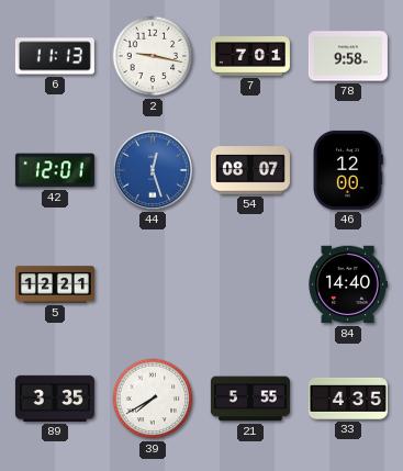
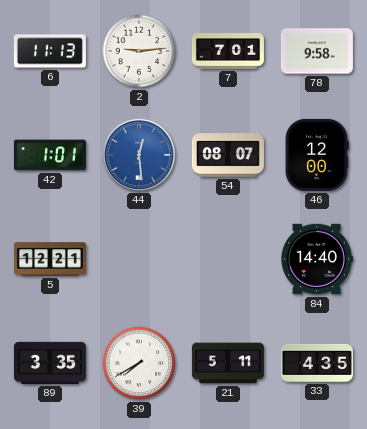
2: 9:17 -> 9:14
42: 12:01 -> 1:01
44: 12:27 -> 12:29
21: 5:55 -> 5:11
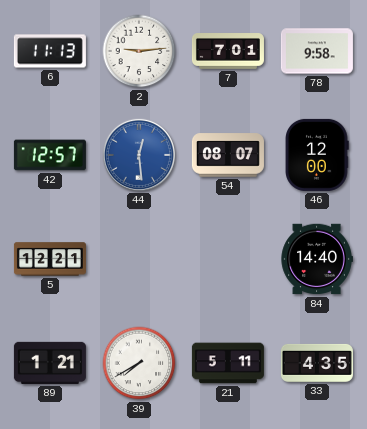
42: 1:01 -> 12:57
89: 3:35 -> 1:21
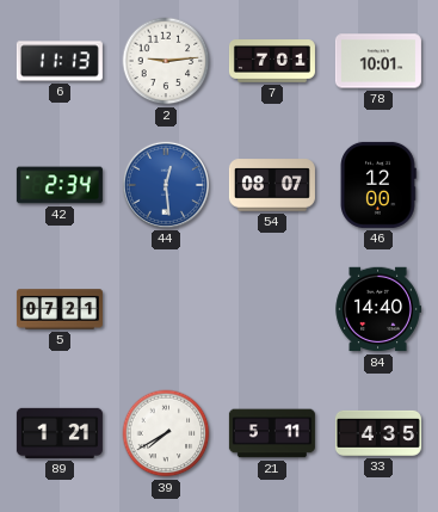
78: 9:58 -> 10:01
42: 12:57 -> 2:34
5: 12:21 -> 07:21
